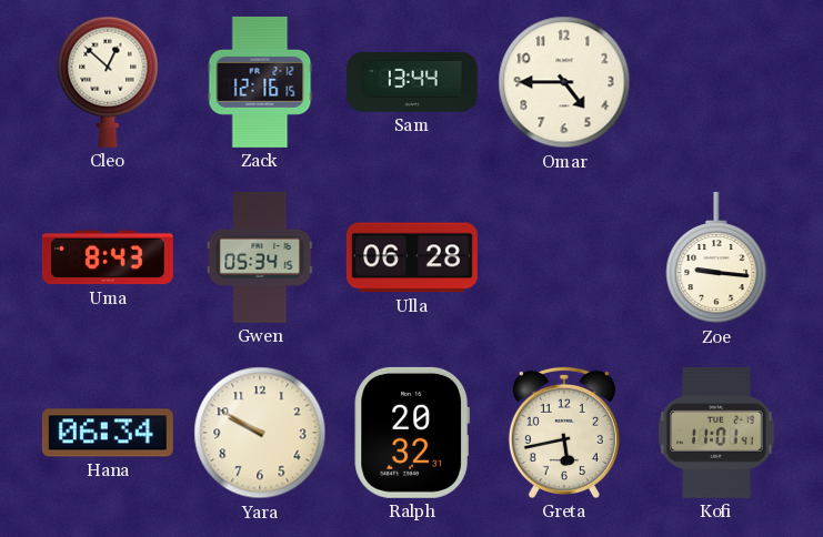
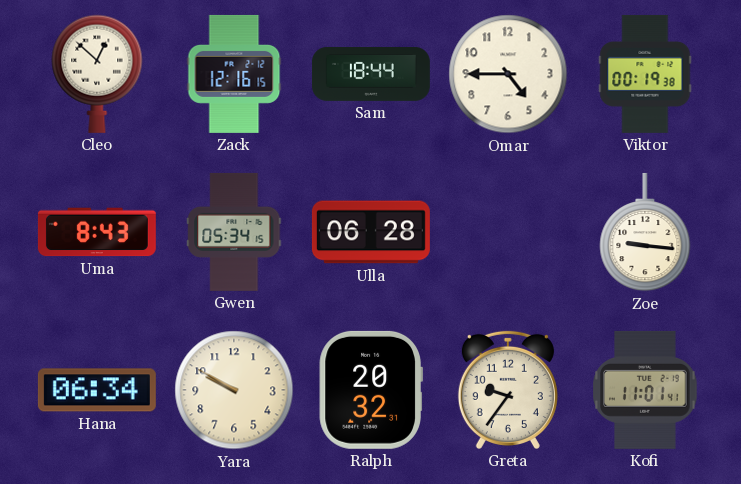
Sam: 13:44 -> 18:44
Viktor: none -> 00:19
Greta: 5:43 -> 9:36
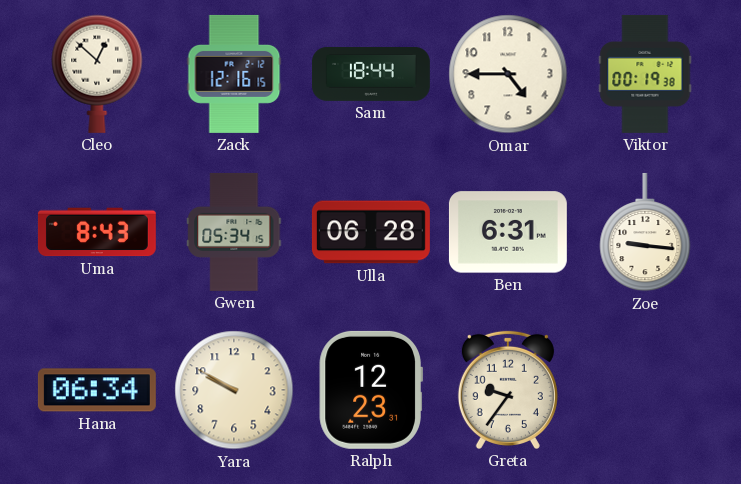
Ben: none -> 6:31
Ralph: 20:32 -> 12:23
Kofi: 11:01 -> none
